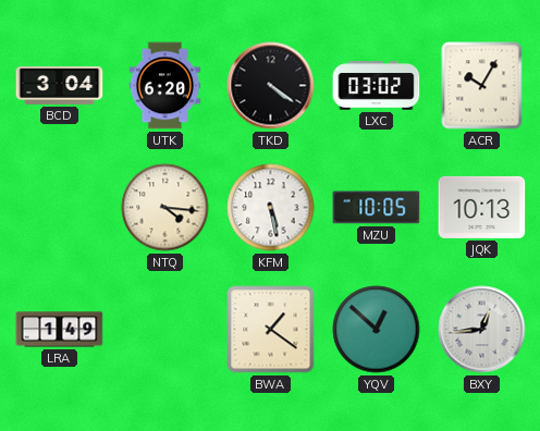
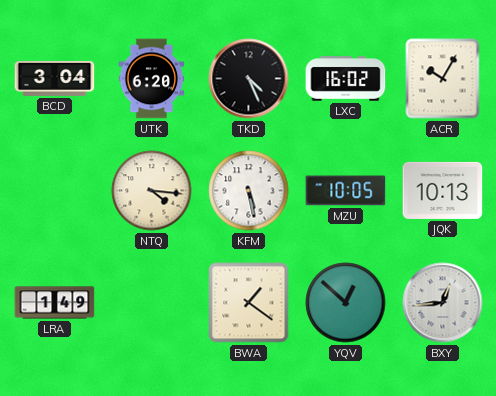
TKD: 4:21 -> 4:26
LXC: 03:02 -> 16:02
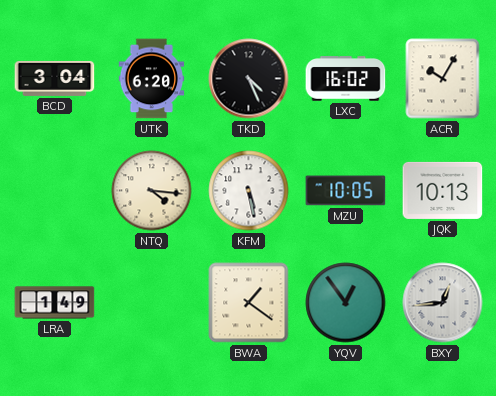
YQV: 12:52 -> 12:54
